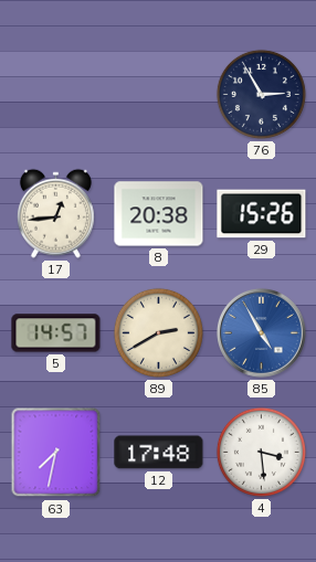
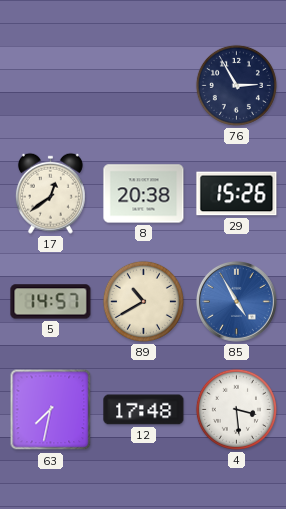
17: 12:44 -> 12:39
89: 2:40 -> 10:40
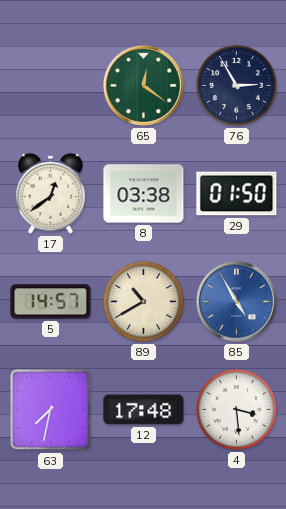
65: none -> 12:21
8: 20:38 -> 03:38
29: 15:26 -> 01:50
